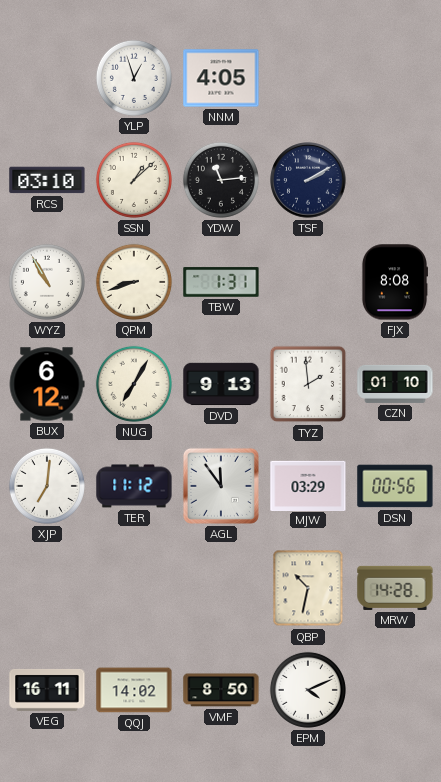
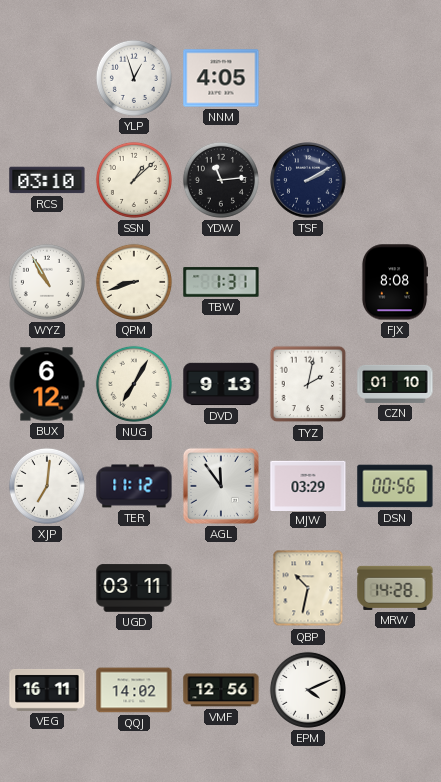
TYZ: 1:59 -> 2:02
UGD: none -> 03:11
VMF: 8:50 -> 12:56
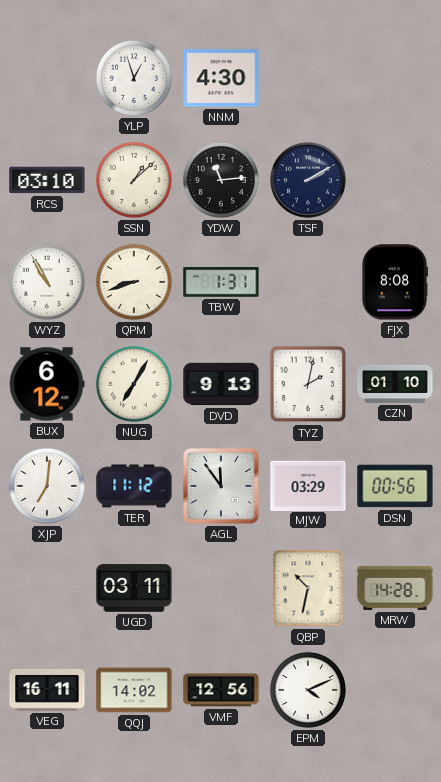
NNM: 4:05 -> 4:30
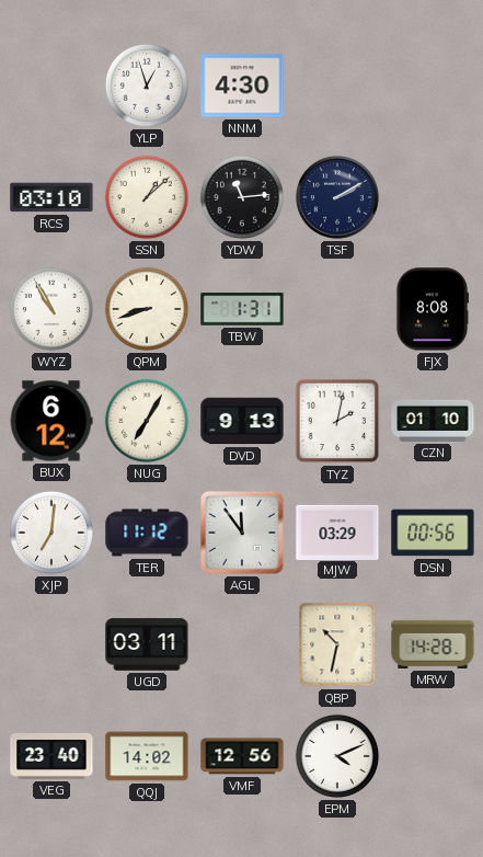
VEG: 16:11 -> 23:40
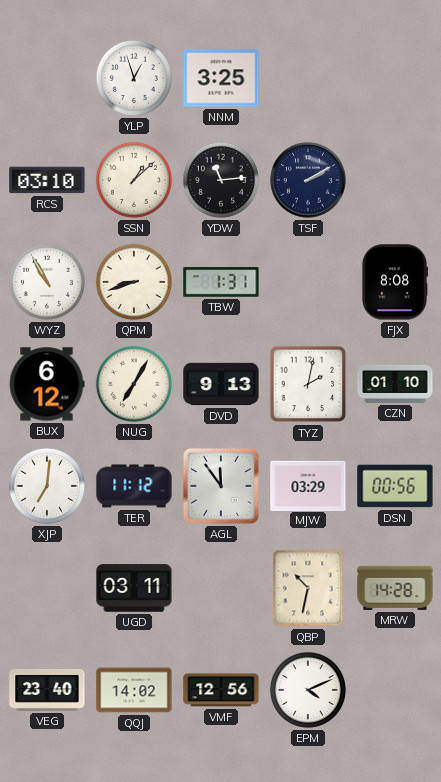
NNM: 4:30 -> 3:25
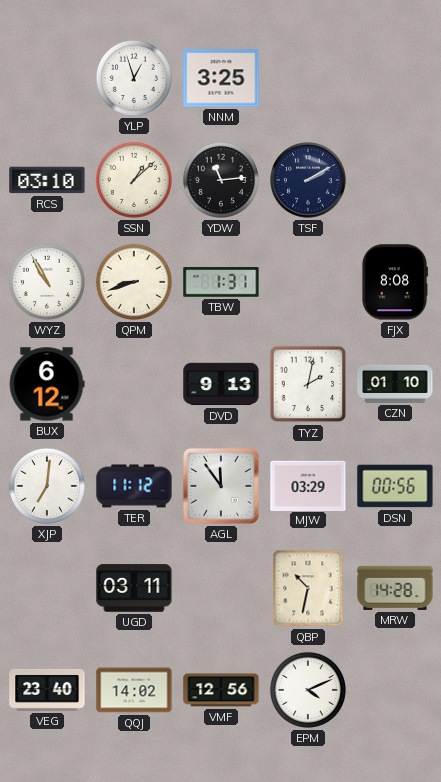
NUG: 7:05 -> none
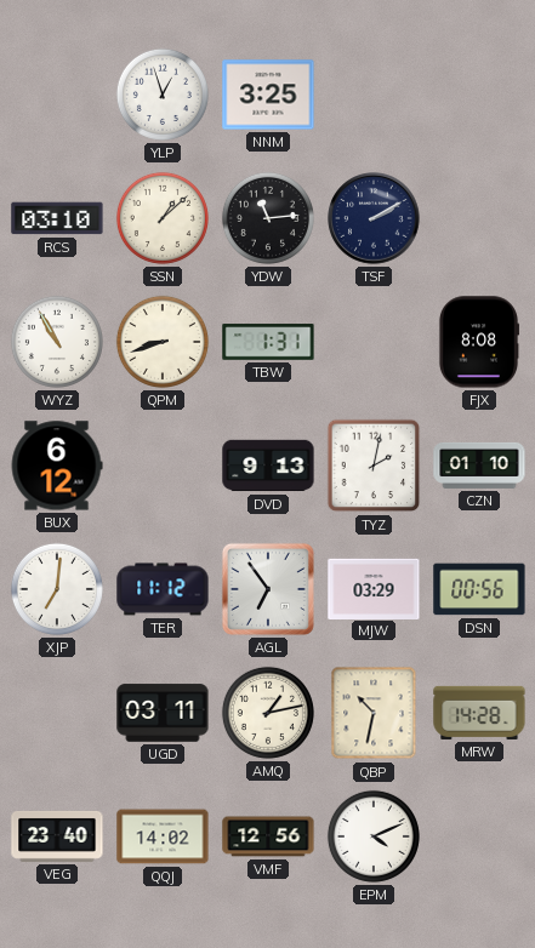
AGL: 11:54 -> 6:54
AMQ: none -> 1:13
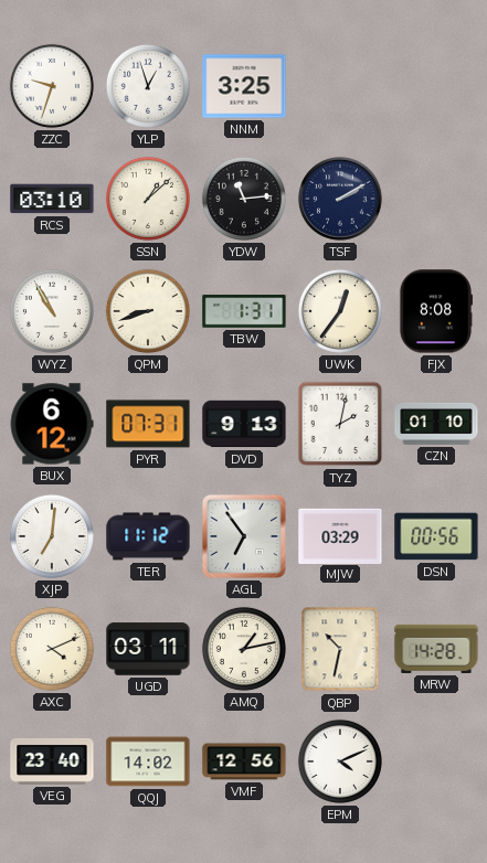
ZZC: none -> 9:33
UWK: none -> 12:36
PYR: none -> 07:31
AXC: none -> 4:11
